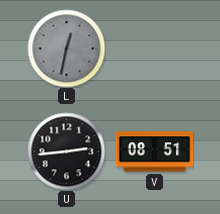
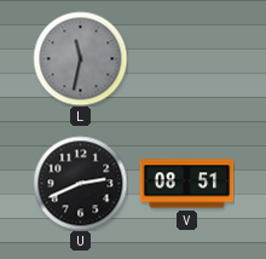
L: 12:32 -> 11:32
U: 2:44 -> 2:41
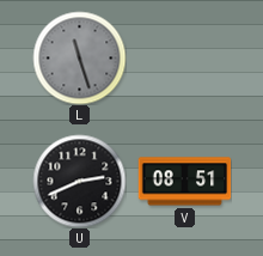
L: 11:32 -> 11:27
